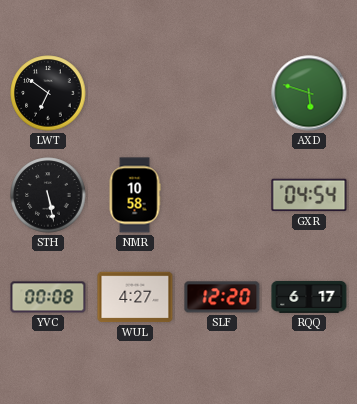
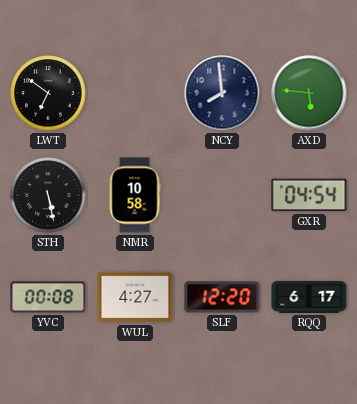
NCY: none -> 7:59
AXD: 5:48 -> 5:46
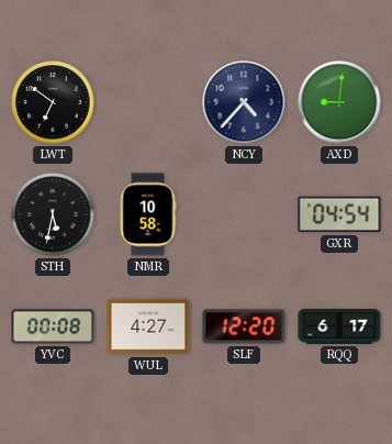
NCY: 7:59 -> 4:37
AXD: 5:46 -> 9:01
STH: 5:28 -> 5:32
